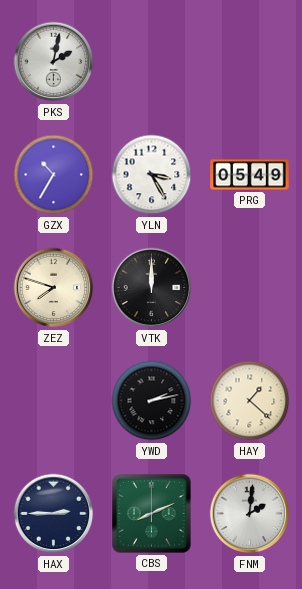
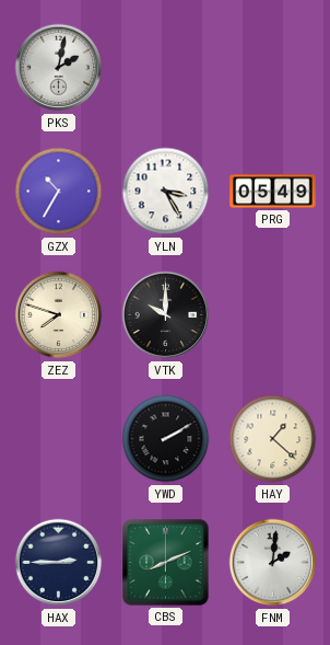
VTK: 12:00 -> 10:00
YWD: 2:13 -> 2:10
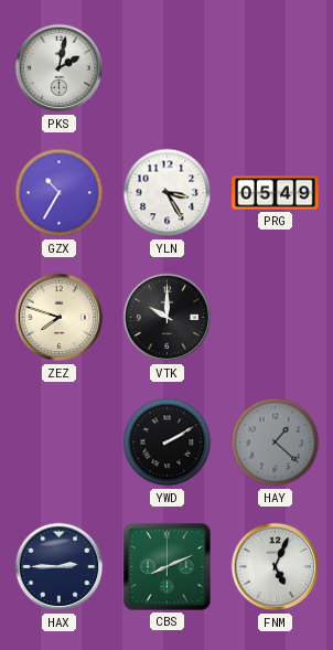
HAY dial: cream -> grey
FNM: 2:01 -> 5:04
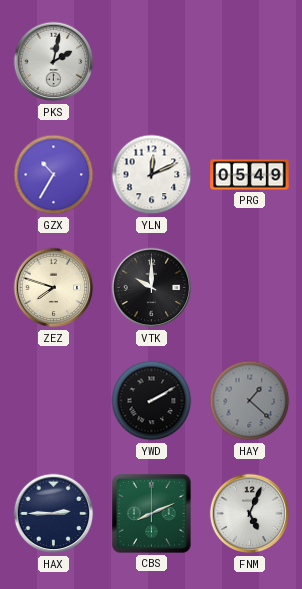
YLN: 3:25 -> 12:11
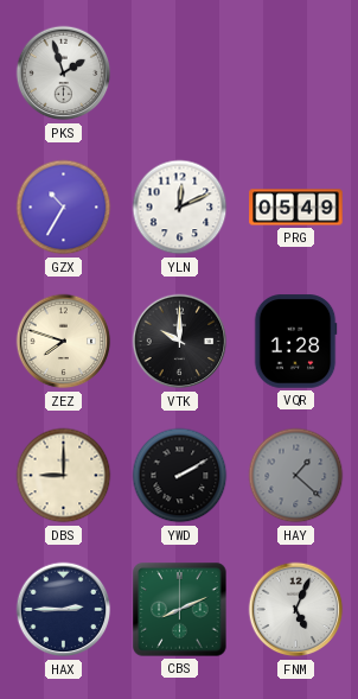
PKS: 2:02 -> 1:57
VQR: none -> 1:28
DBS: none -> 9:00
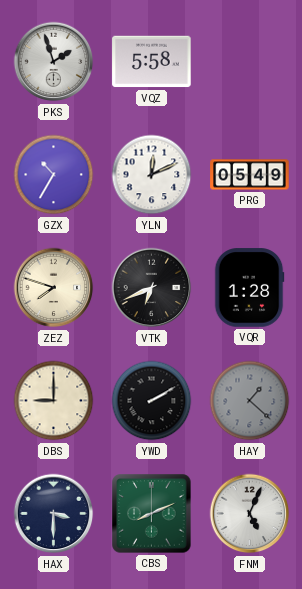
VQZ: none -> 5:58
VTK: 10:00 -> 6:41
HAX: 2:45 -> 3:30
